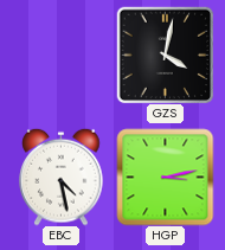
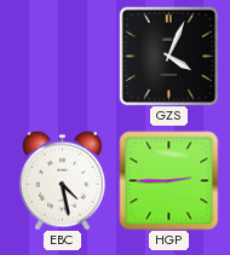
GZS: 4:02 -> 4:04
HGP: 3:13 -> 2:45
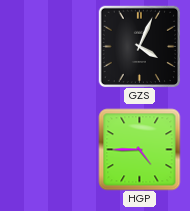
EBC: 4:28 -> none
HGP: 2:45 -> 4:45
